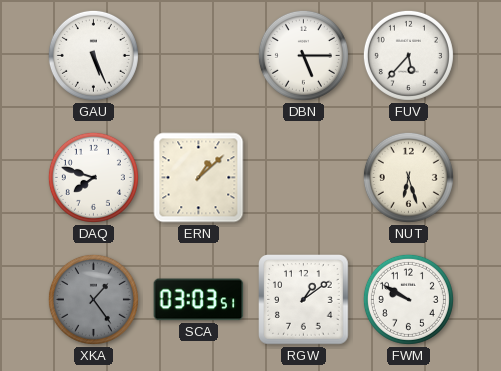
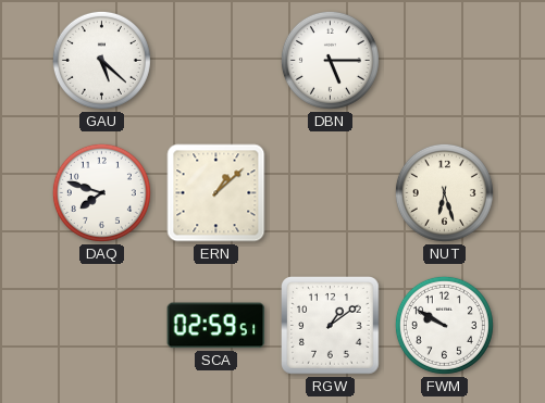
GAU: 5:26 -> 5:22
FUV: 5:37 -> none
XKA: 1:24 -> none
SCA: 03:03 -> 02:59
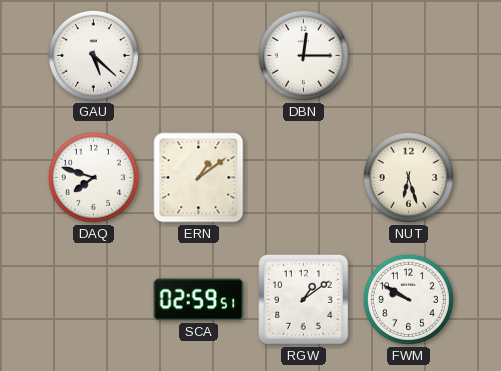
DBN: 5:15 -> 12:15
ERN: 1:08 -> 1:09
